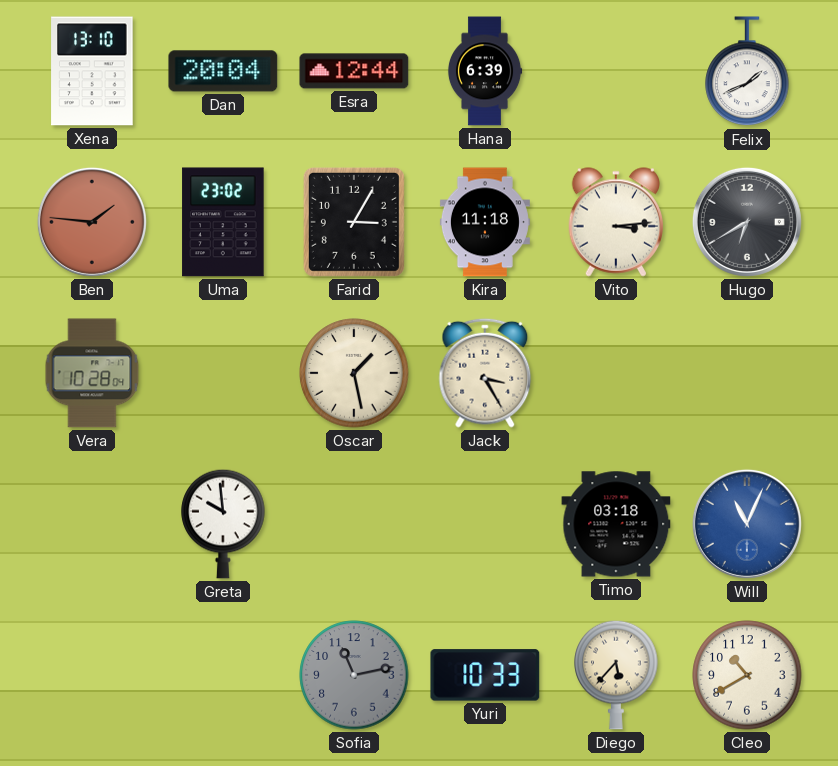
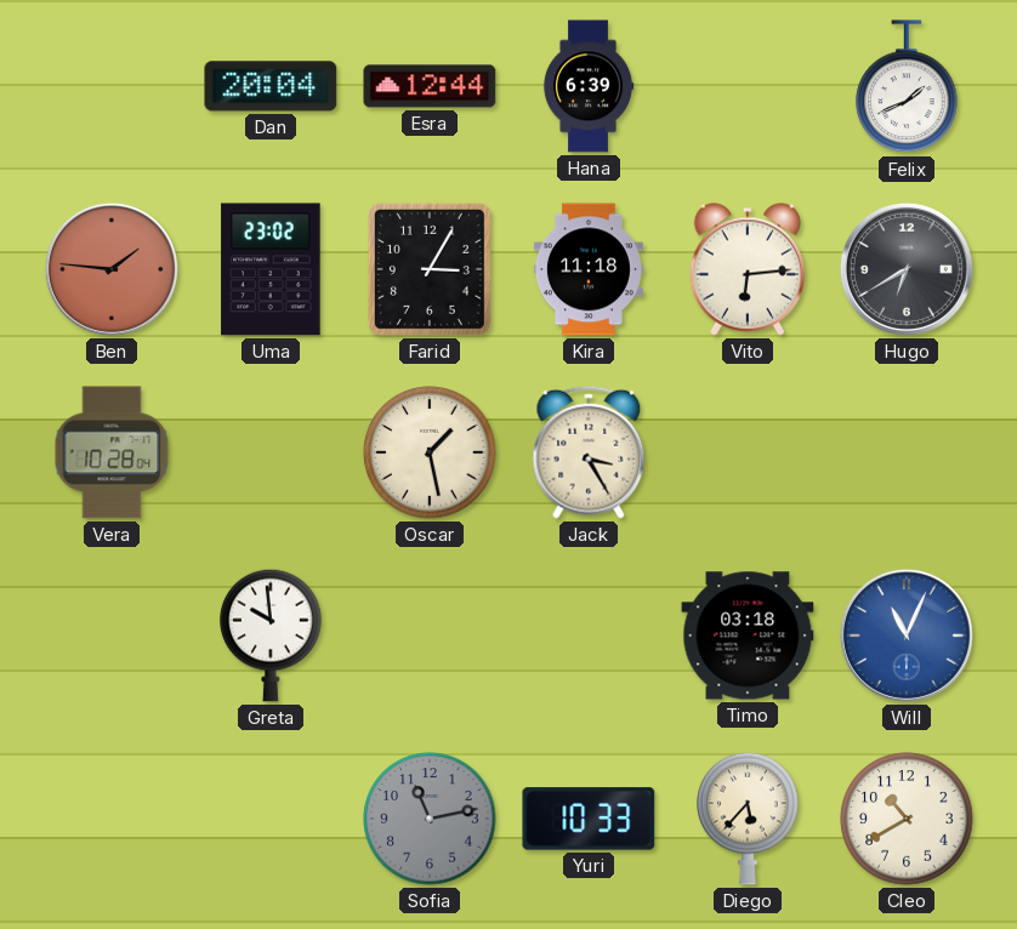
Xena: 13:10 -> none
Vito: 3:14 -> 6:14
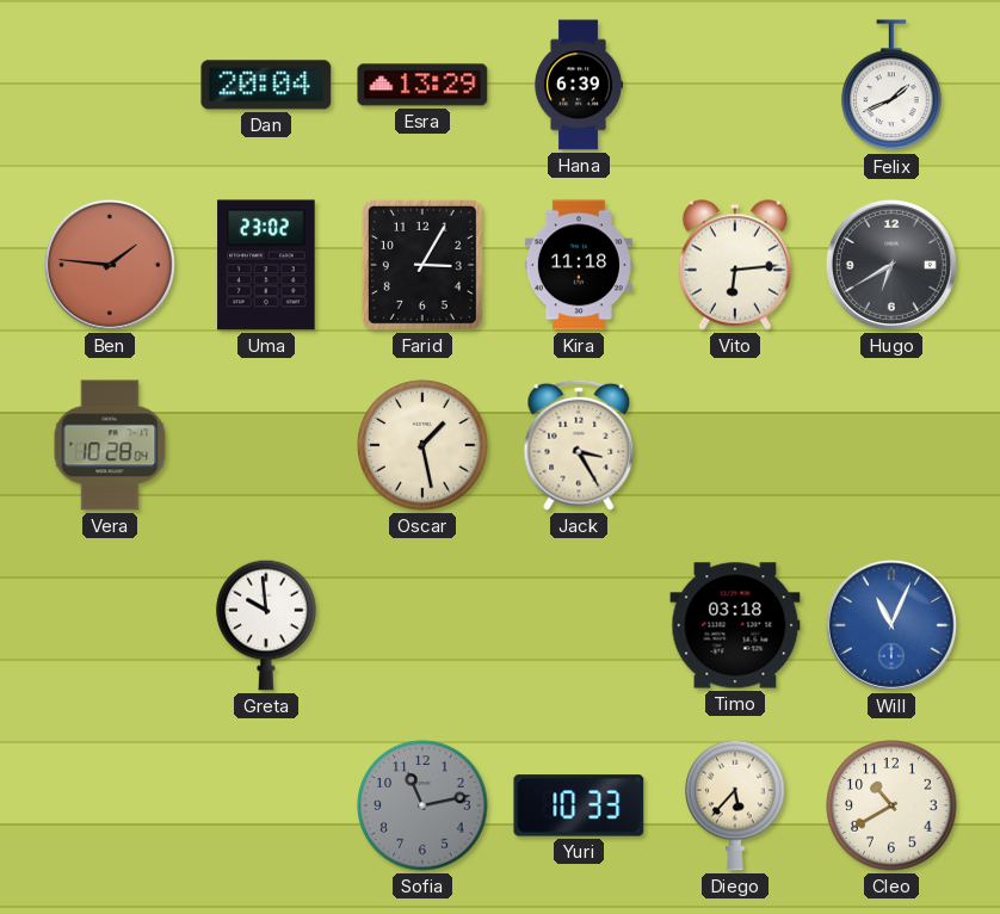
Esra: 12:44 -> 13:29
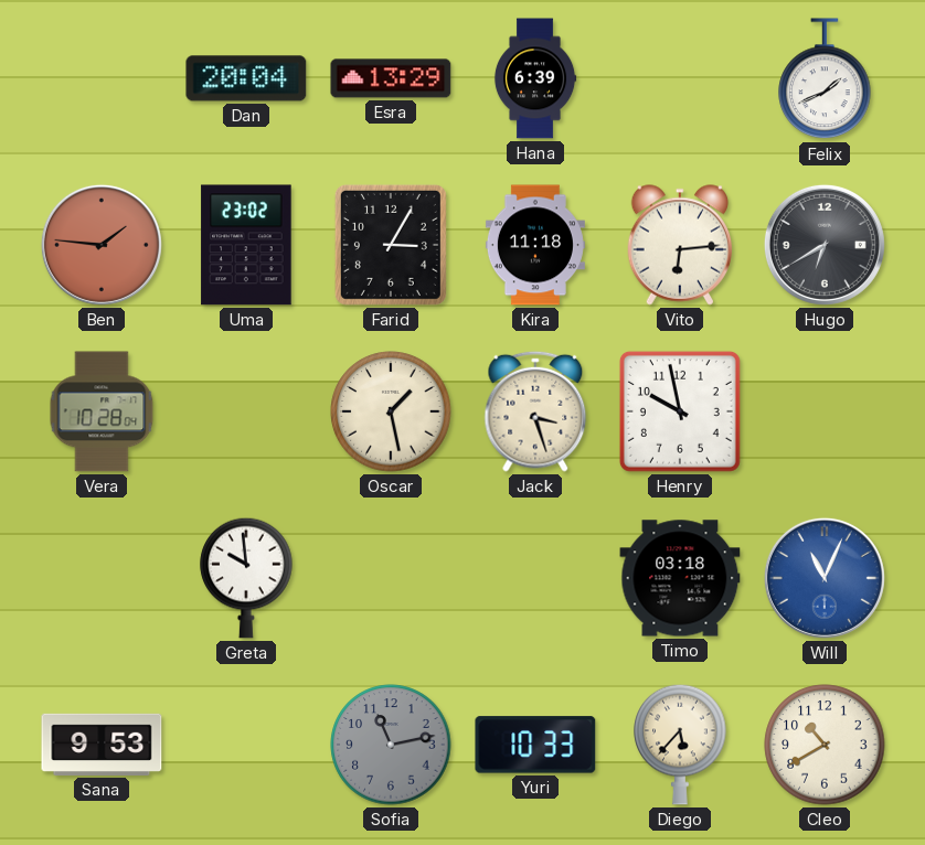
Jack: 3:25 -> 3:27
Henry: none -> 9:58
Sana: none -> 9:53
